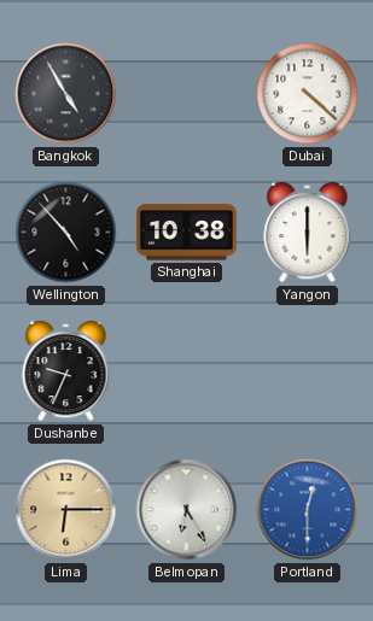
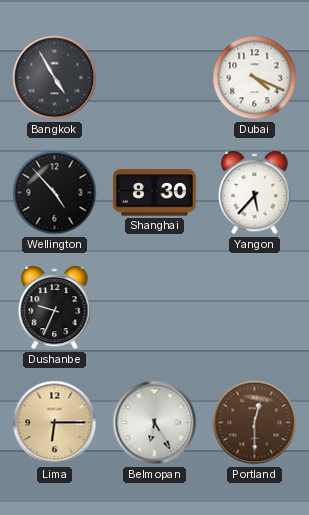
Dubai: 4:22 -> 4:19
Shanghai: 10:38 -> 8:30
Yangon: 6:00 -> 5:37
Portland dial: blue -> brown
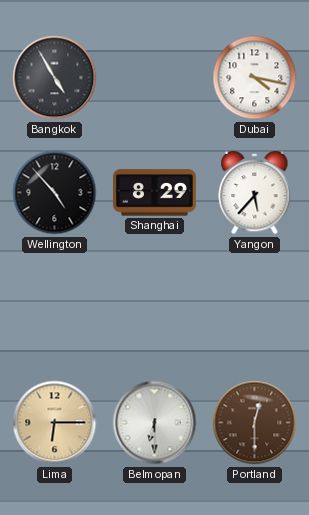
Dubai: 4:19 -> 4:17
Shanghai: 8:30 -> 8:29
Dushanbe: 9:34 -> none
Belmopan: 6:25 -> 6:30
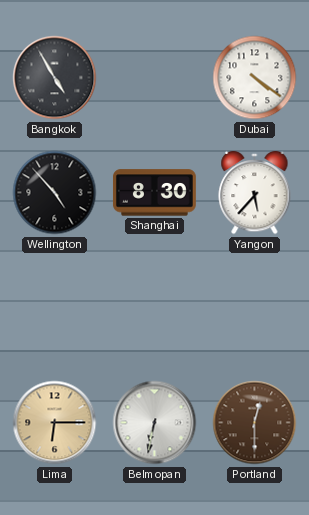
Dubai: 4:17 -> 4:21
Shanghai: 8:29 -> 8:30
Belmopan: 6:30 -> 6:32
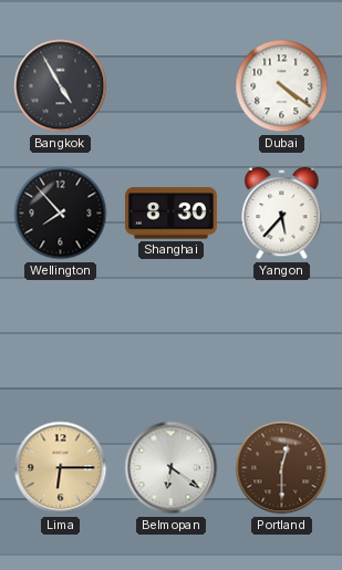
Wellington: 4:53 -> 7:53
Belmopan: 6:32 -> 6:21
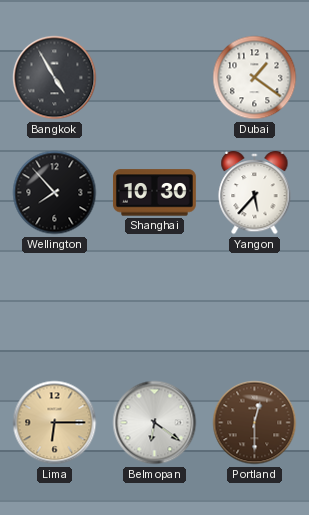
Dubai: 4:21 -> 1:21
Shanghai: 8:30 -> 10:30
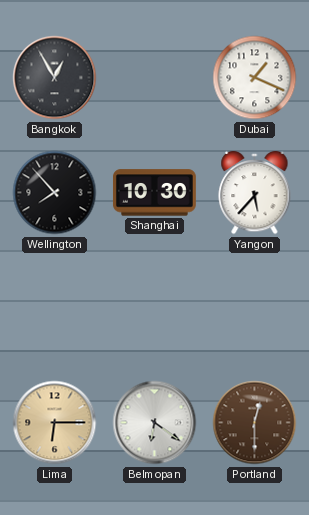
Bangkok: 4:55 -> 12:55
Dubai: 1:21 -> 1:19
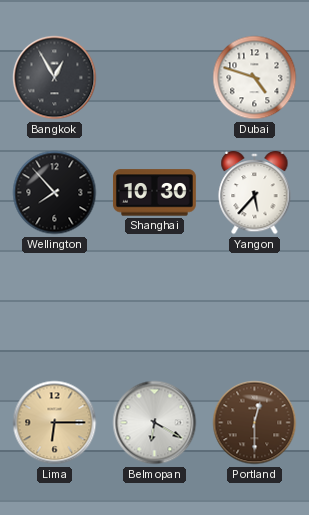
Dubai: 1:19 -> 4:48
Belmopan: 6:21 -> 6:20
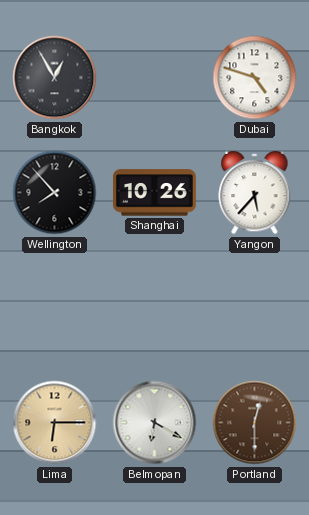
Shanghai: 10:30 -> 10:26
